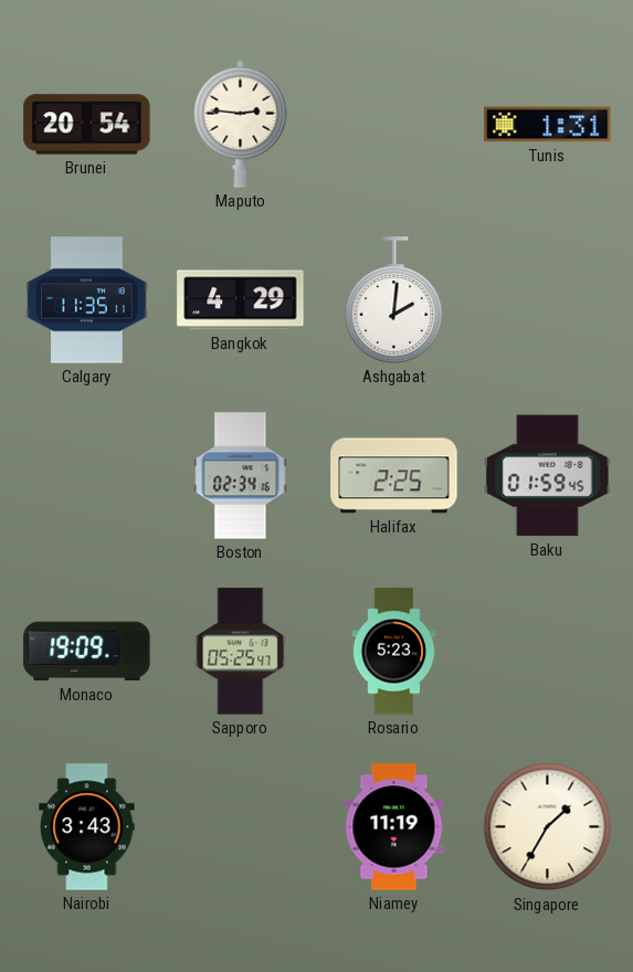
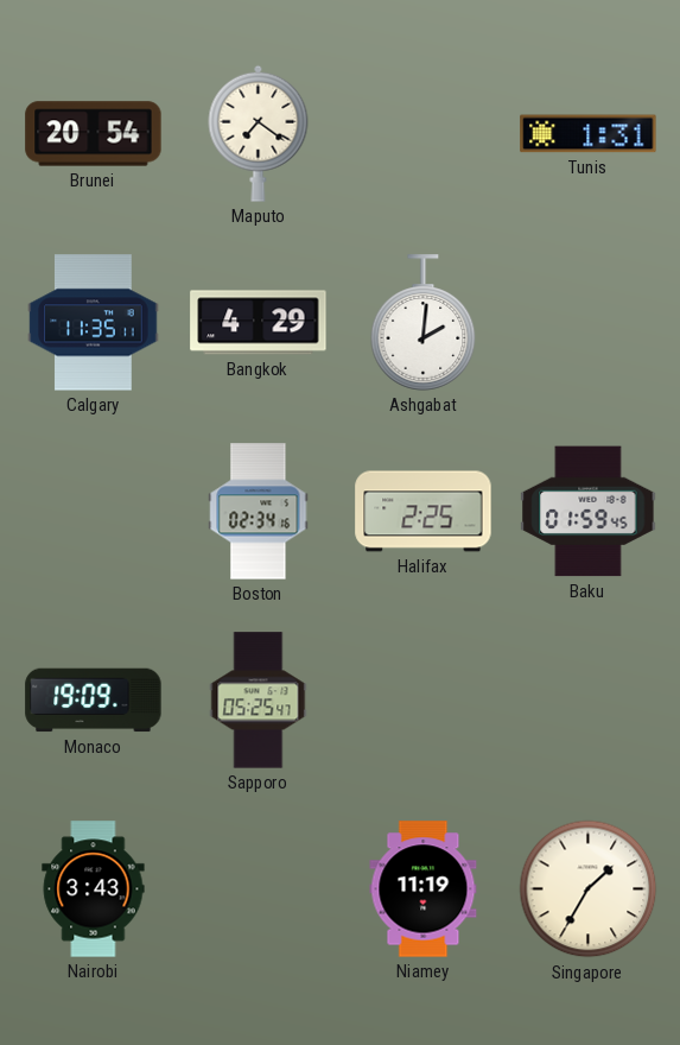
Maputo: 2:46 -> 7:21
Rosario: 5:23 -> none
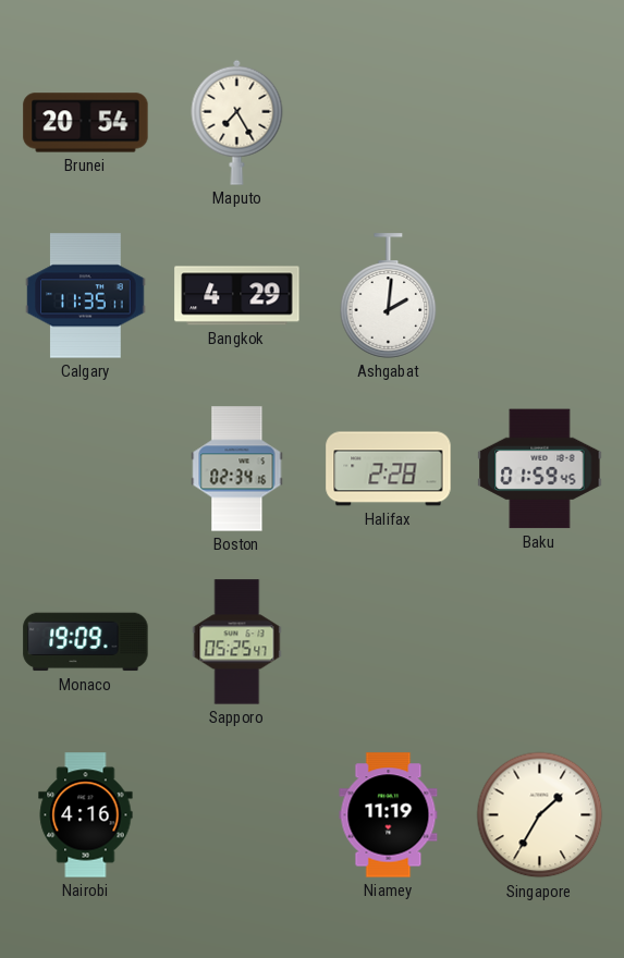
Maputo: 7:21 -> 7:25
Tunis: 1:31 -> none
Halifax: 2:25 -> 2:28
Nairobi: 3:43 -> 4:16
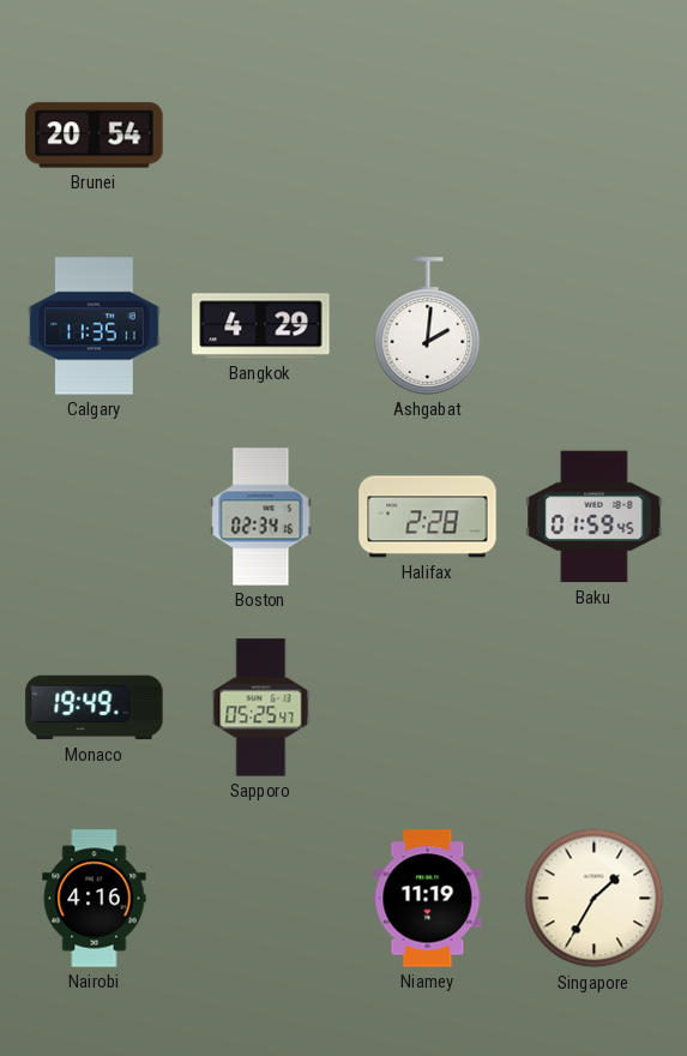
Maputo: 7:25 -> none
Monaco: 19:09 -> 19:49
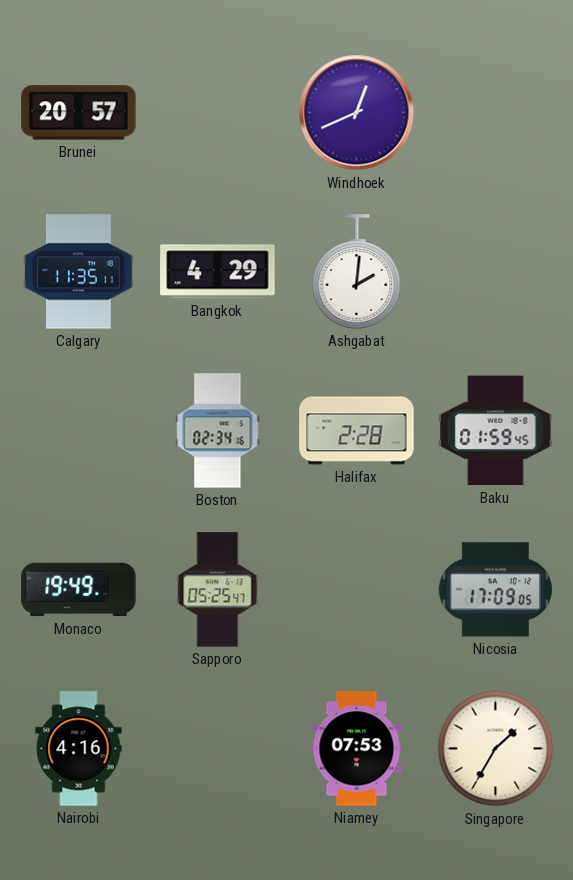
Brunei: 20:54 -> 20:57
Windhoek: none -> 12:41
Nicosia: none -> 17:09
Niamey: 11:19 -> 07:53
